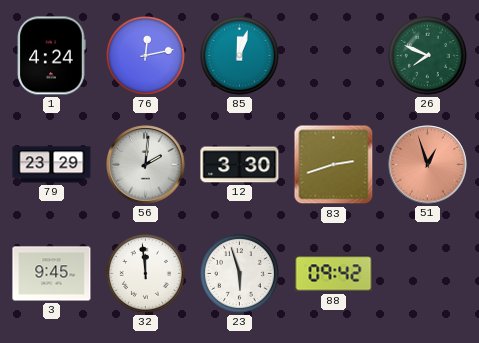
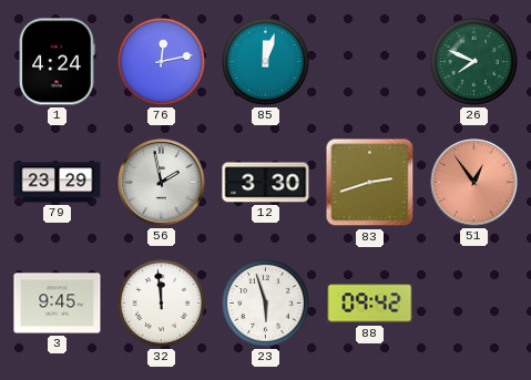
56: 2:01 -> 1:58
51: 12:57 -> 12:54
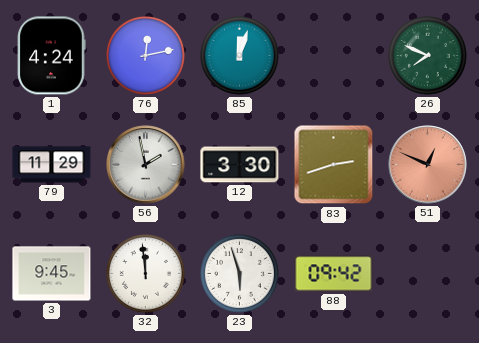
79: 23:29 -> 11:29
51: 12:54 -> 12:49
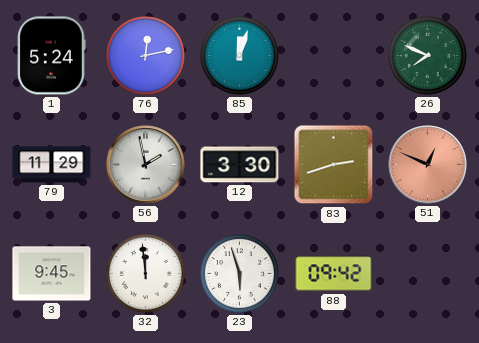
1: 4:24 -> 5:24
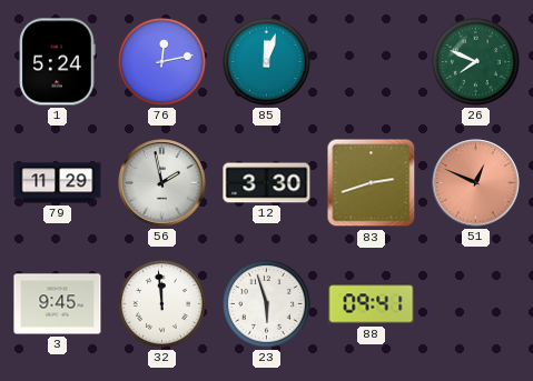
88: 09:42 -> 09:41
